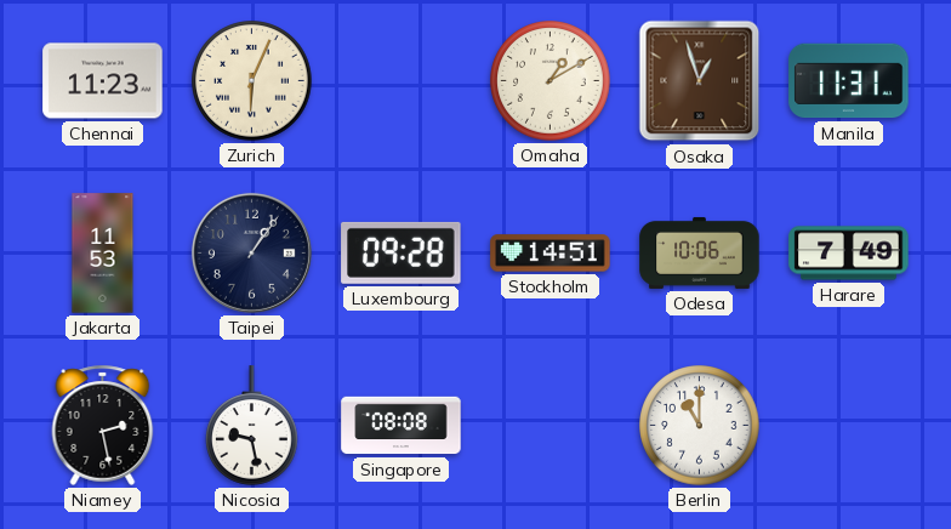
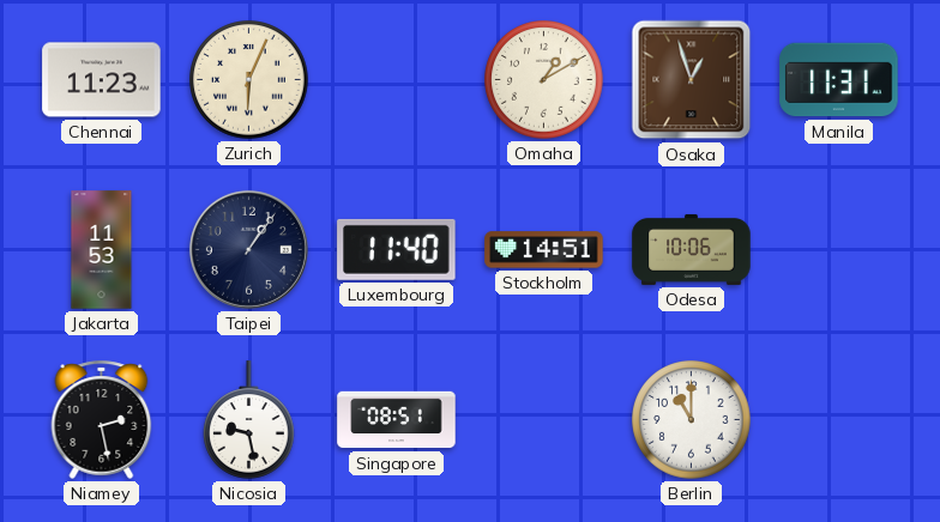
Luxembourg: 09:28 -> 11:40
Harare: 7:49 -> none
Singapore: 08:08 -> 08:51
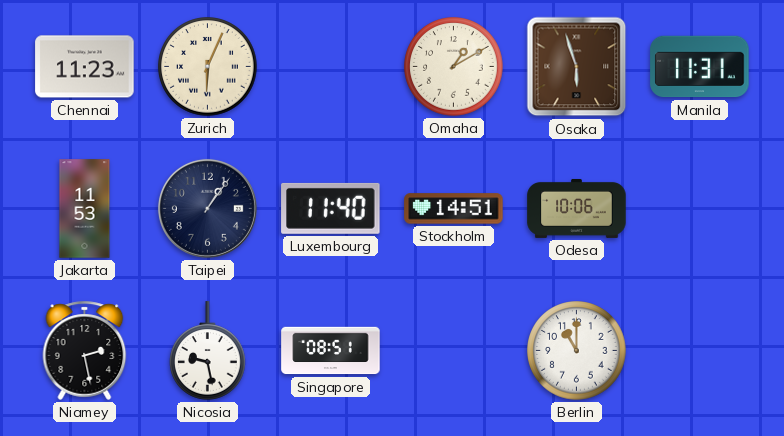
Osaka: 12:57 -> 5:57
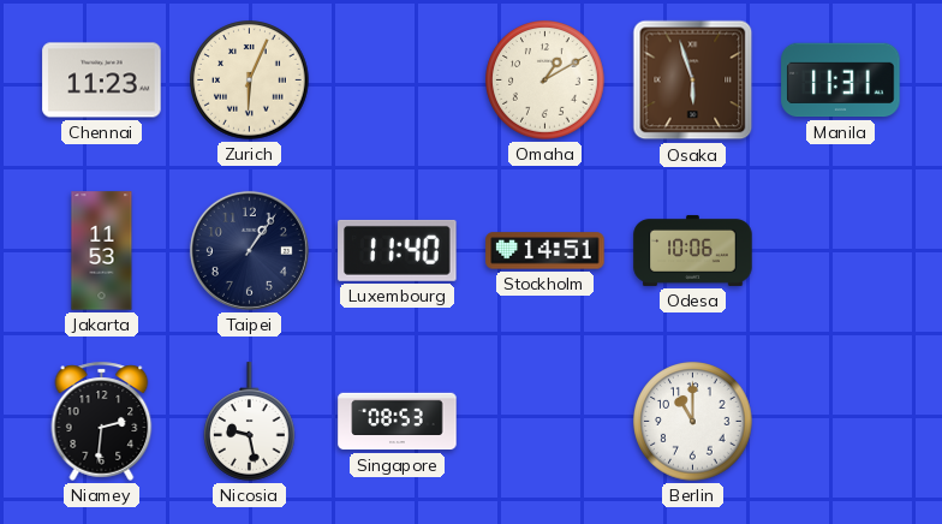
Niamey: 2:28 -> 2:31
Singapore: 08:51 -> 08:53
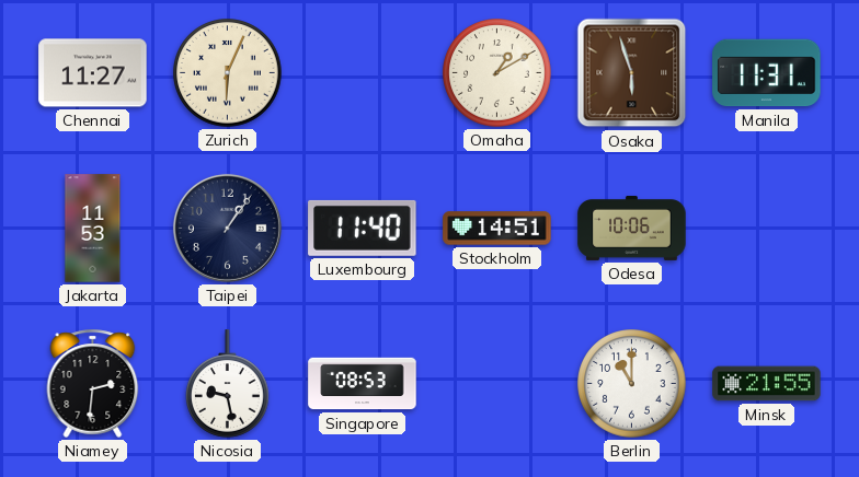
Chennai: 11:23 -> 11:27
Minsk: none -> 21:55
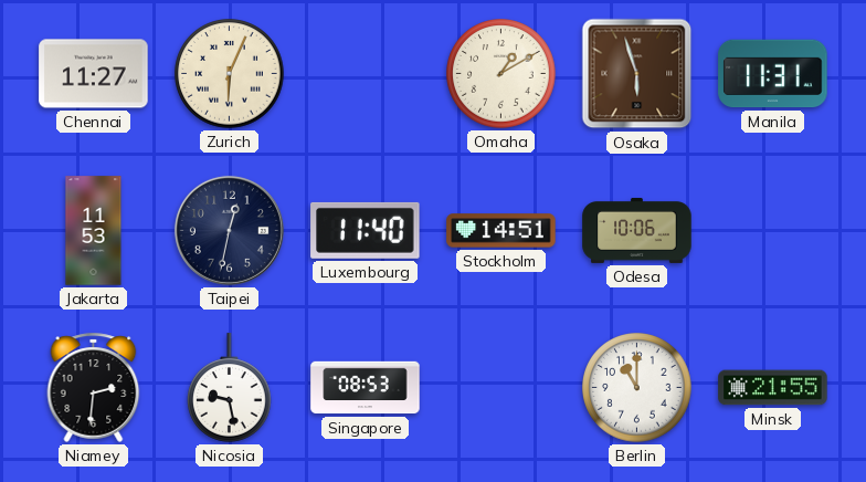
Taipei: 1:06 -> 12:32
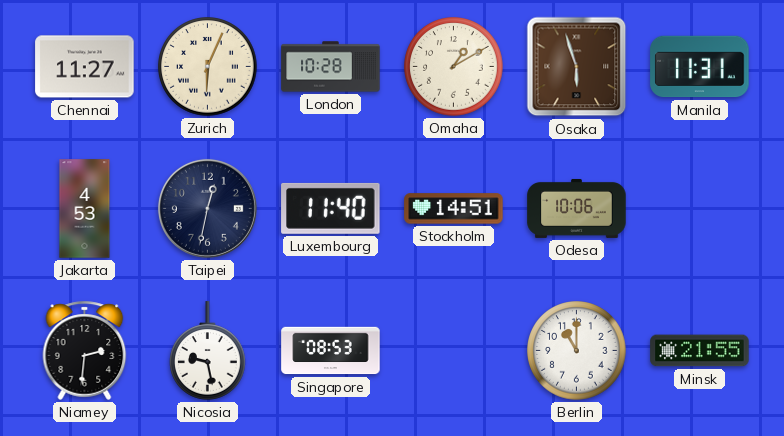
London: none -> 10:28
Jakarta: 11:53 -> 4:53
